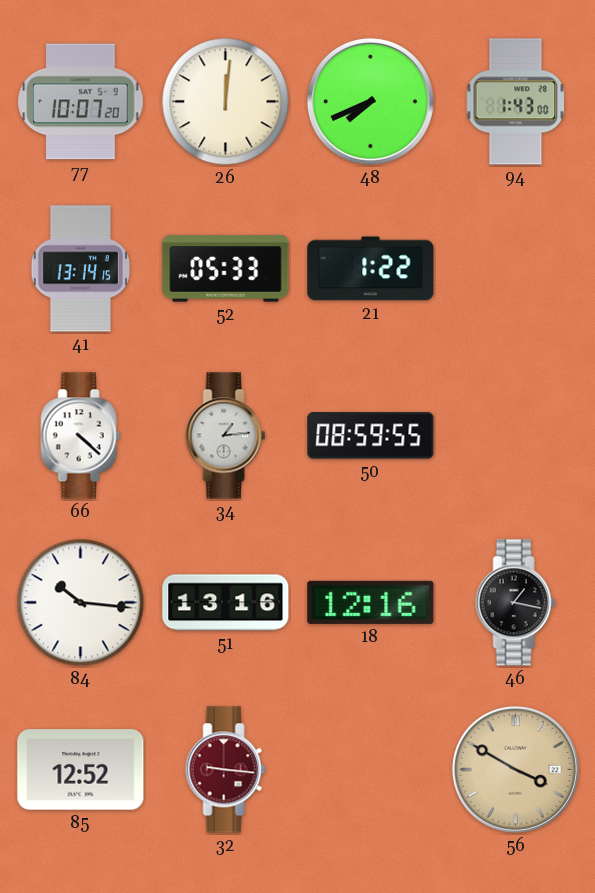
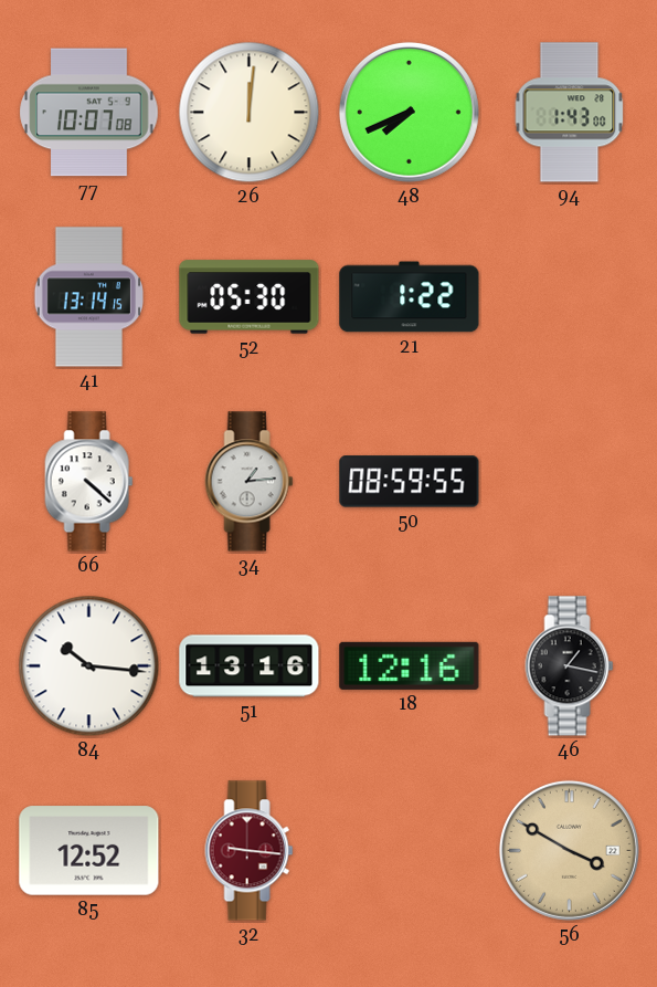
77: 10:07:20 -> 10:07:08
52: 05:33 -> 05:30
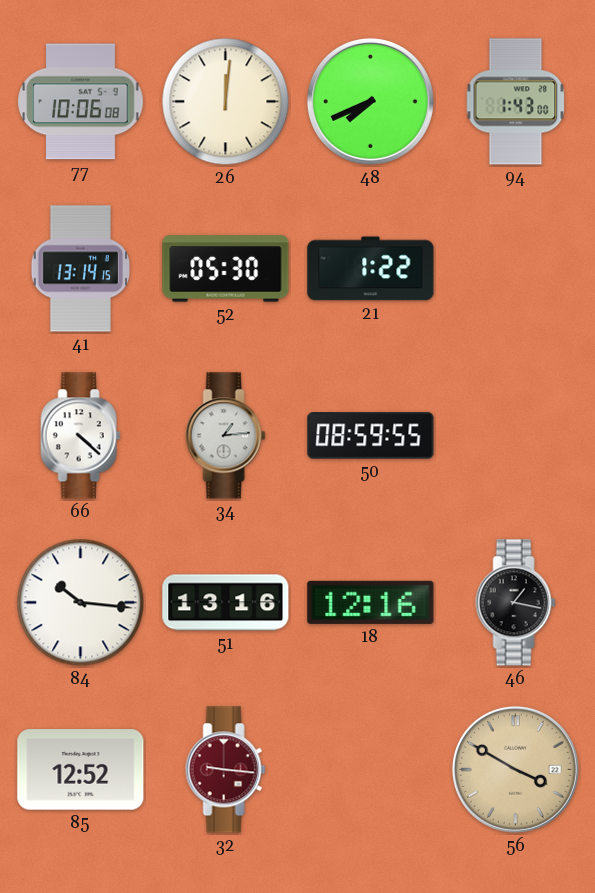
77: 10:07 -> 10:06
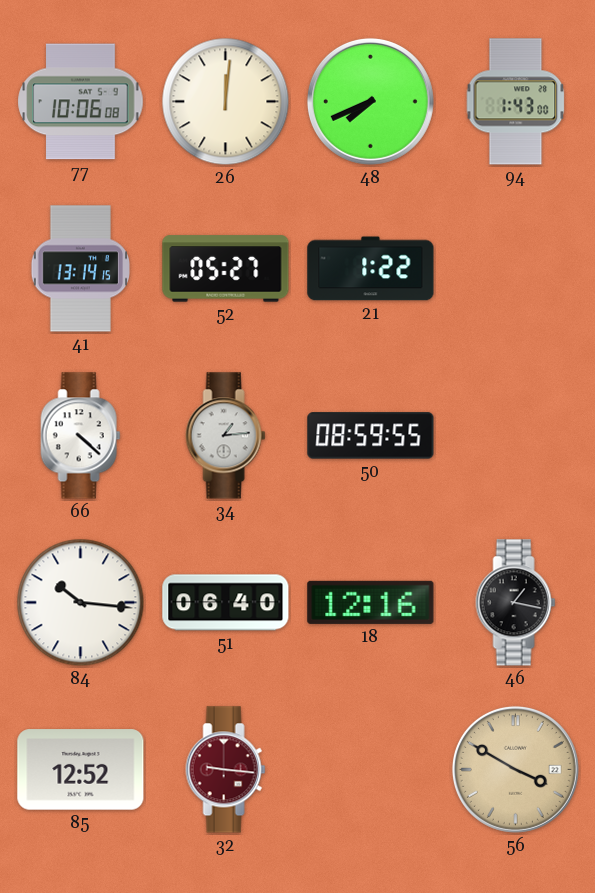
52: 05:30 -> 05:27
51: 13:16 -> 06:40
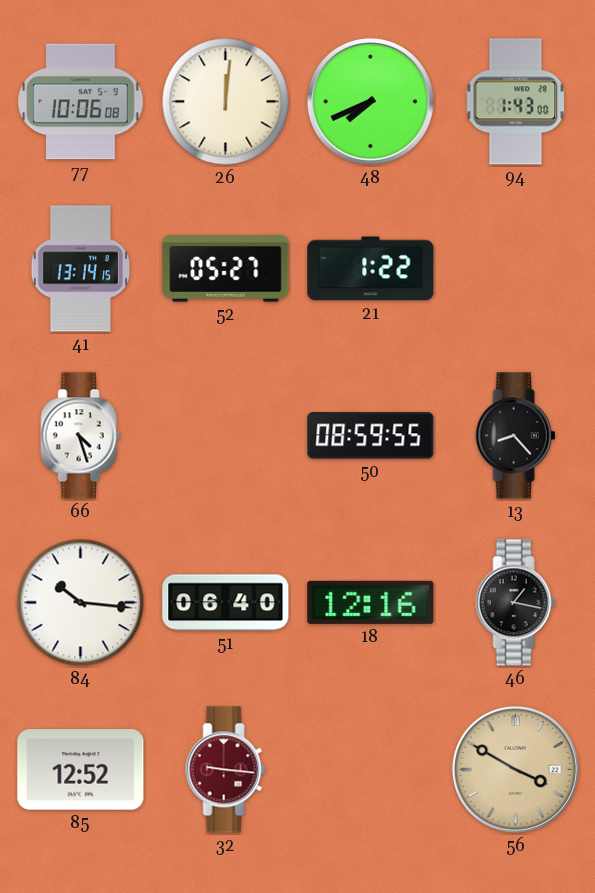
66: 4:22 -> 4:27
34: 1:14 -> none
13: none -> 8:23
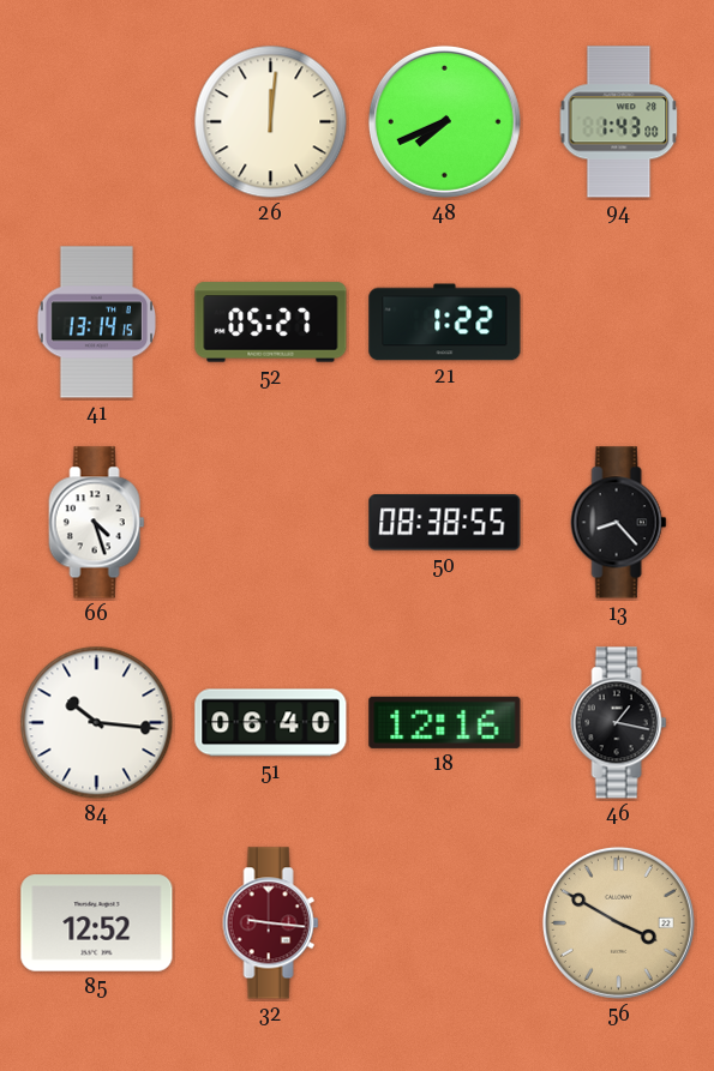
77: 10:06 -> none
50: 08:59 -> 08:38
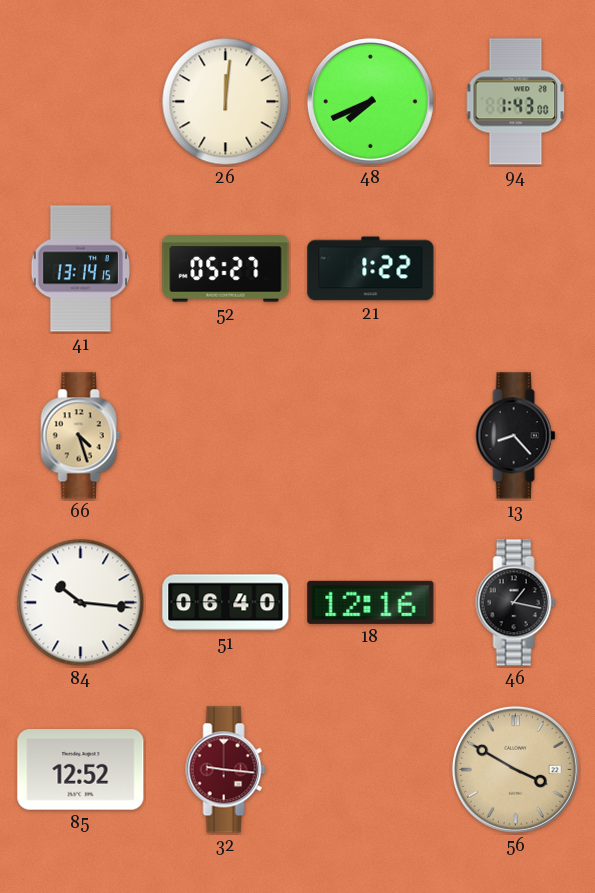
66 dial: white -> champagne
50: 08:38 -> none
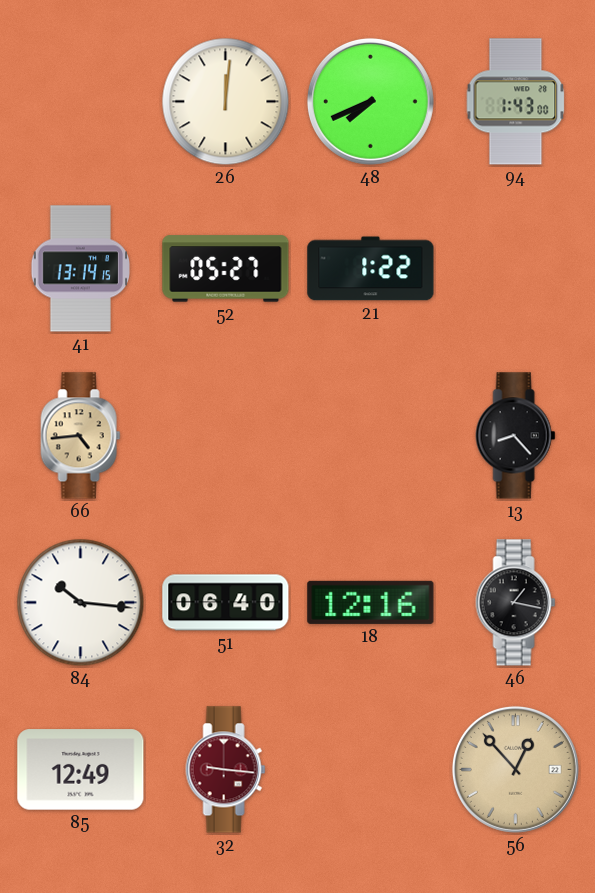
66: 4:27 -> 4:44
85: 12:52 -> 12:49
56: 3:50 -> 12:53
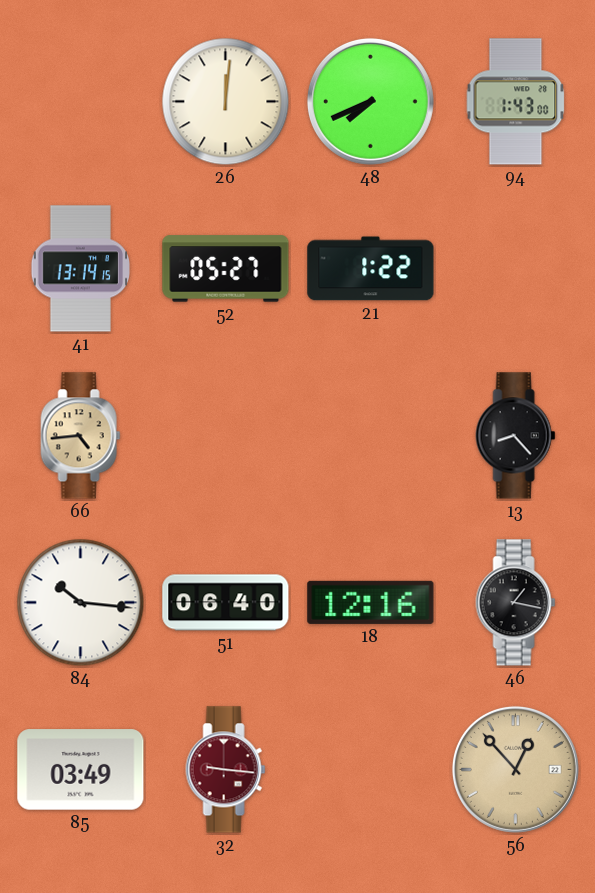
85: 12:49 -> 03:49
